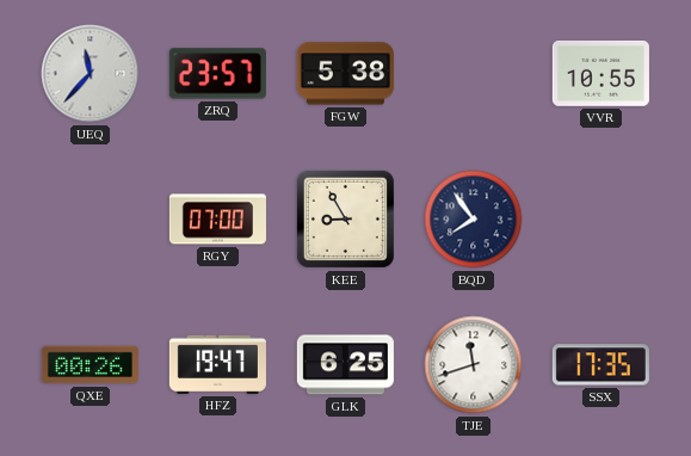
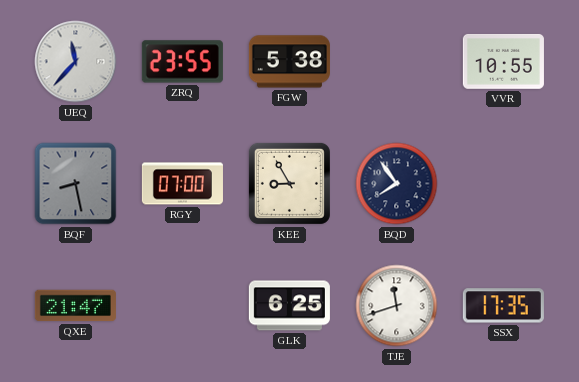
ZRQ: 23:57 -> 23:55
BQF: none -> 8:28
QXE: 00:26 -> 21:47
HFZ: 19:47 -> none
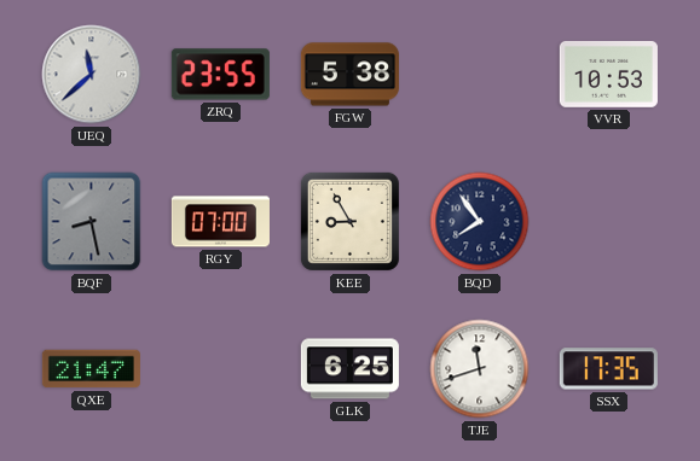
UEQ: 11:37 -> 11:38
VVR: 10:55 -> 10:53
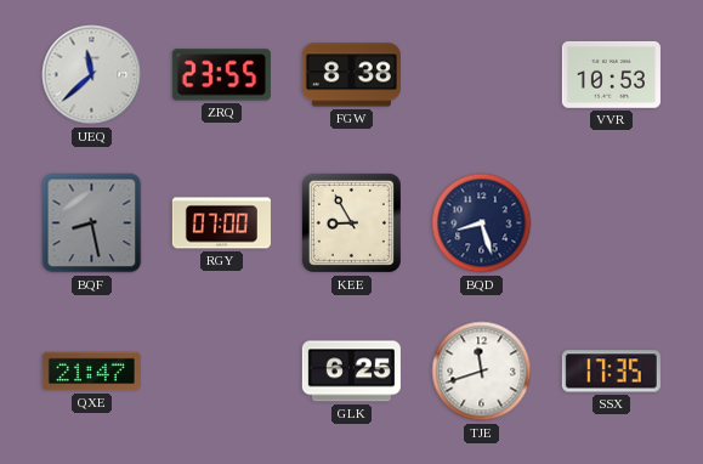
FGW: 5:38 -> 8:38
BQD: 7:54 -> 8:27
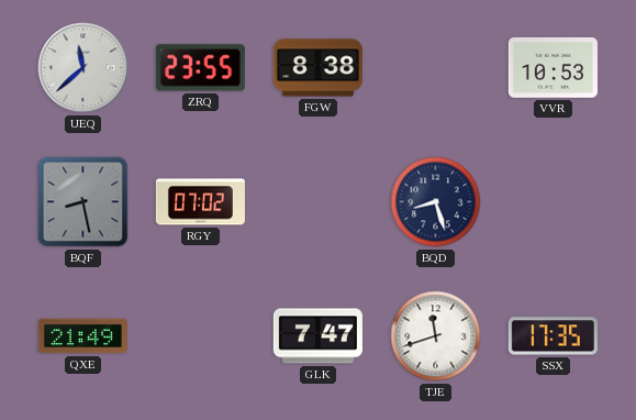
RGY: 07:00 -> 07:02
KEE: 8:55 -> none
QXE: 21:47 -> 21:49
GLK: 6:25 -> 7:47
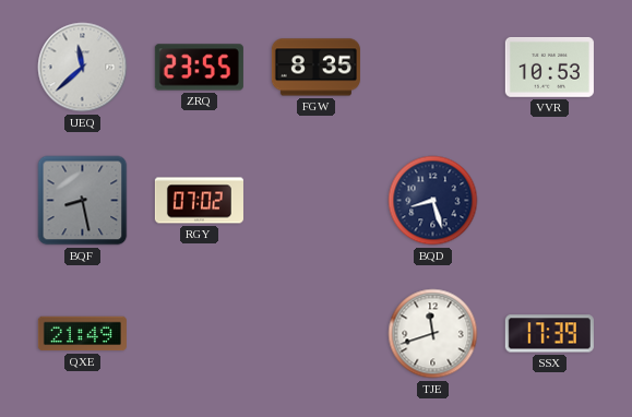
FGW: 8:38 -> 8:35
GLK: 7:47 -> none
SSX: 17:35 -> 17:39
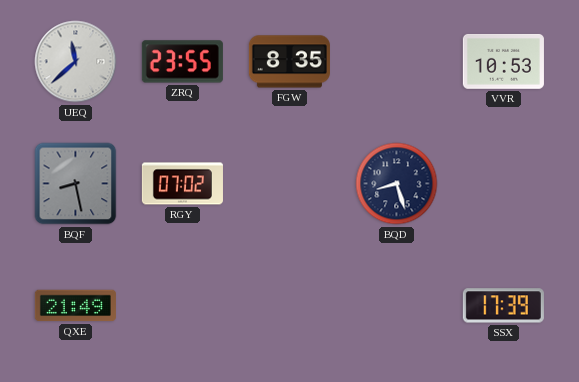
TJE: 11:42 -> none
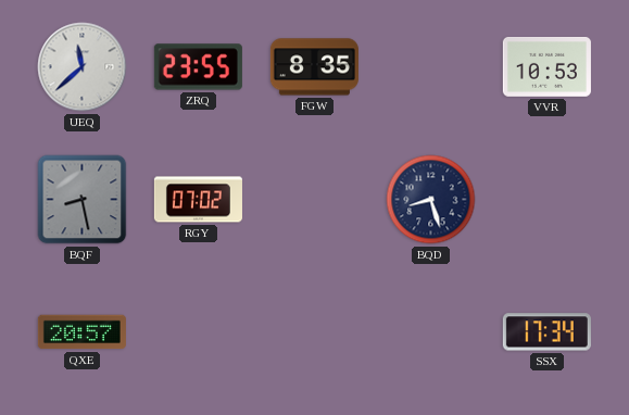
QXE: 21:49 -> 20:57
SSX: 17:39 -> 17:34
